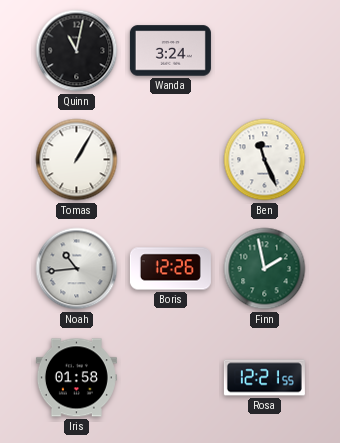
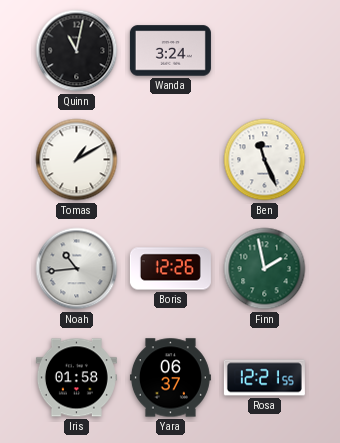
Tomas: 1:05 -> 1:10
Yara: none -> 06:37
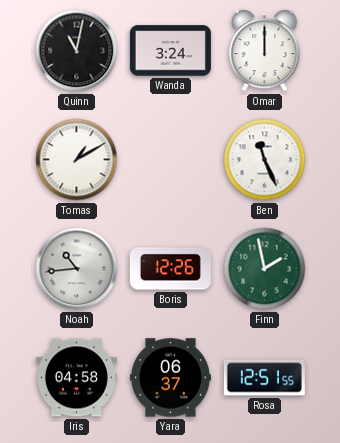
Omar: none -> 12:00
Iris: 01:58 -> 04:58
Rosa: 12:21 -> 12:51
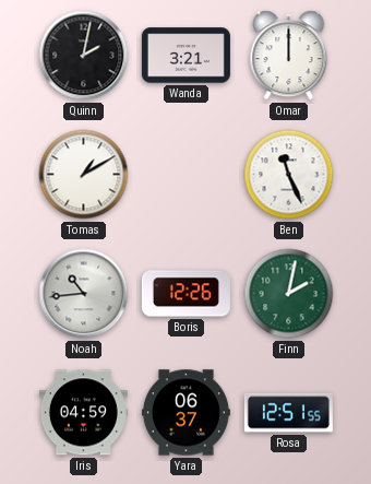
Quinn: 11:02 -> 2:02
Wanda: 3:24 -> 3:21
Finn: 1:58 -> 2:02
Iris: 04:58 -> 04:59
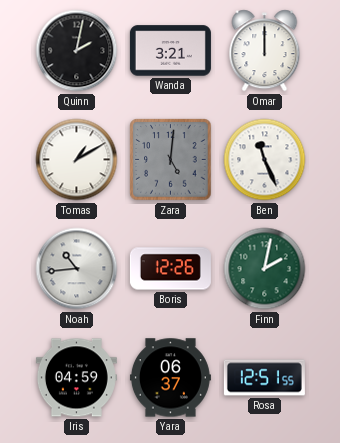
Zara: none -> 5:01
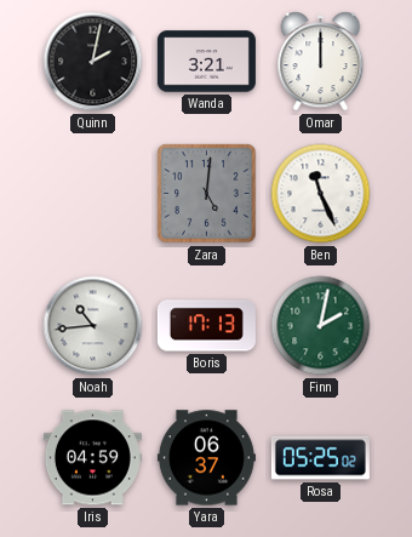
Tomas: 1:10 -> none
Boris: 12:26 -> 17:13
Rosa: 12:51 -> 05:25
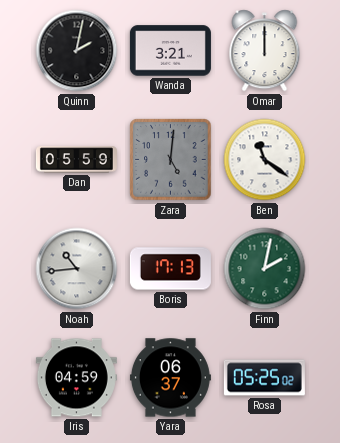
Dan: none -> 05:59
Ben: 11:26 -> 11:21
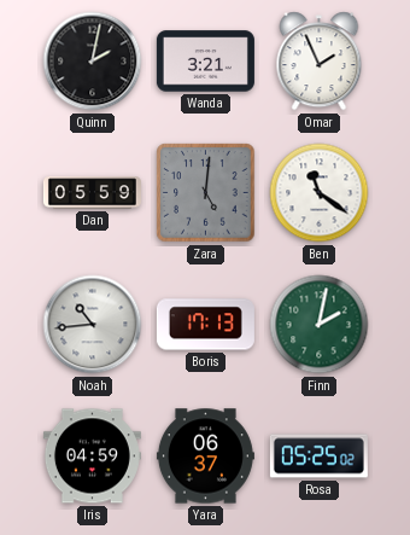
Omar: 12:00 -> 1:56
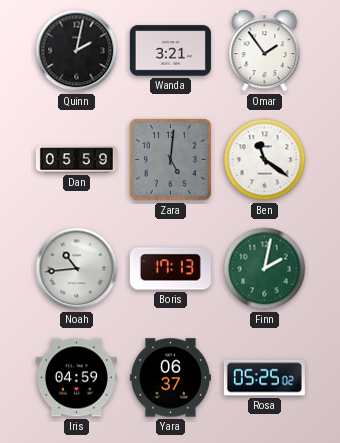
Omar: 1:56 -> 1:54
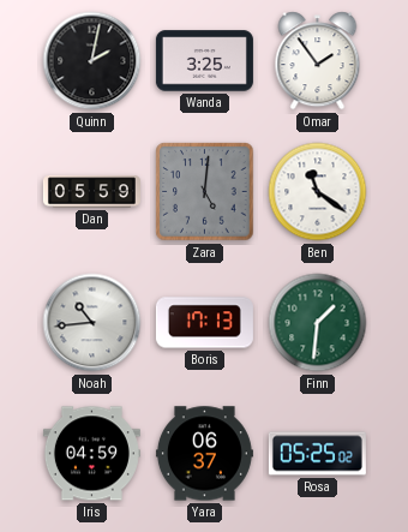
Wanda: 3:21 -> 3:25
Finn: 2:02 -> 1:31
